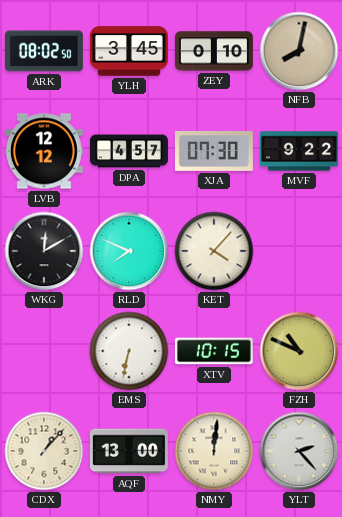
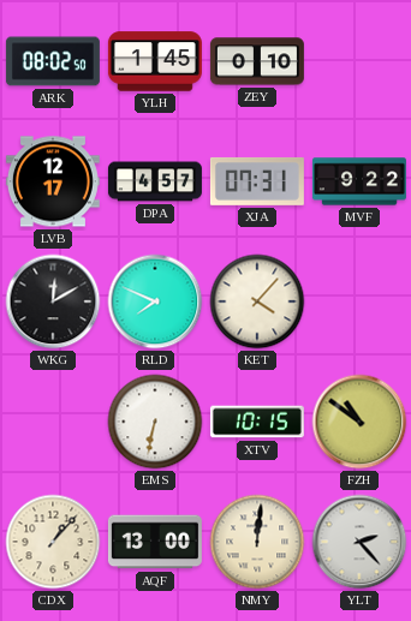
YLH: 3:45 -> 1:45
NFB: 8:02 -> none
LVB: 12:12 -> 12:17
XJA: 07:30 -> 07:31
FZH: 10:49 -> 10:51
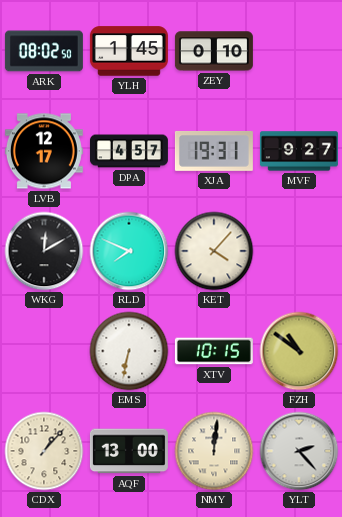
XJA: 07:31 -> 19:31
MVF: 9:22 -> 9:27
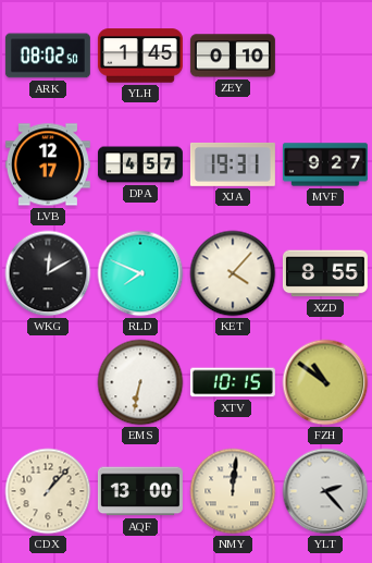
XZD: none -> 8:55
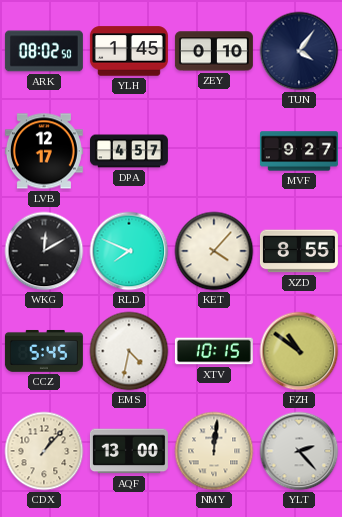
TUN: none -> 4:06
XJA: 19:31 -> none
CCZ: none -> 5:45
EMS: 6:32 -> 4:32
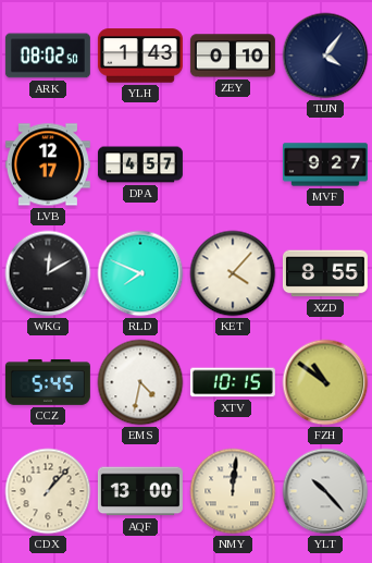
YLH: 1:45 -> 1:43
YLT: 2:23 -> 10:23
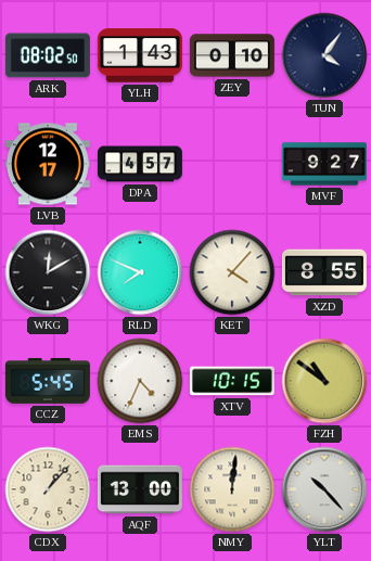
EMS: 4:32 -> 4:34
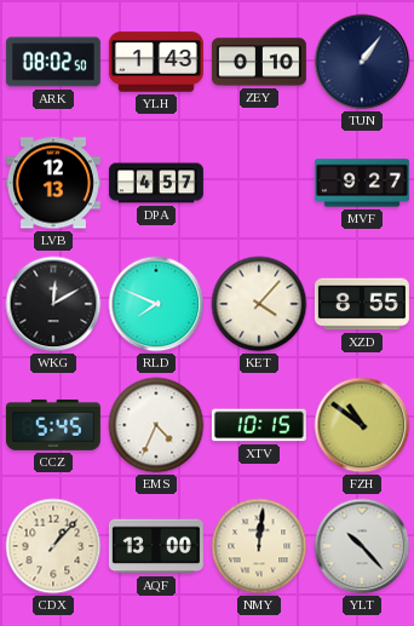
TUN: 4:06 -> 1:06
LVB: 12:17 -> 12:13
